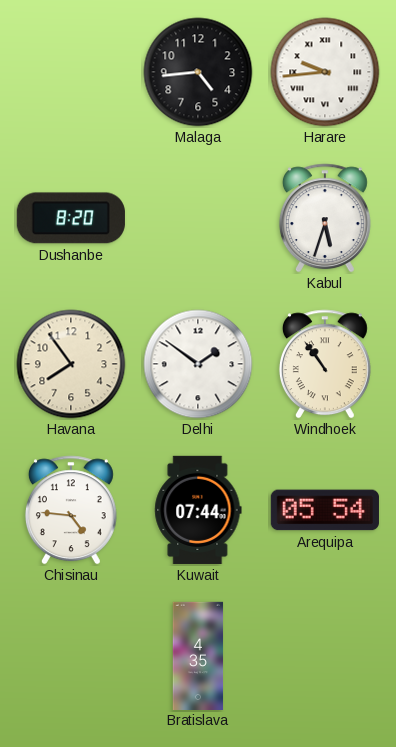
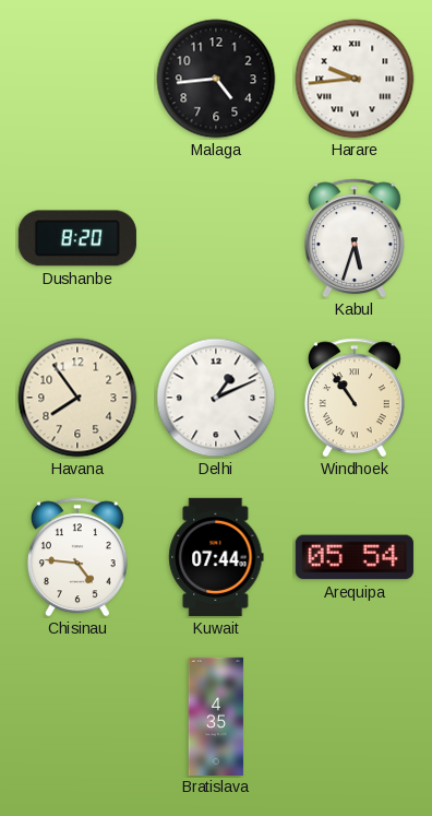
Delhi: 1:51 -> 1:11
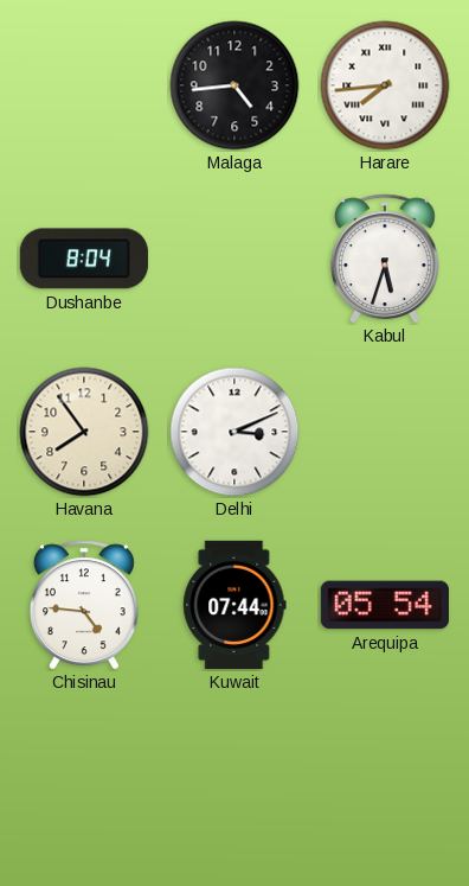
Harare: 9:44 -> 7:44
Dushanbe: 8:20 -> 8:04
Delhi: 1:11 -> 3:11
Windhoek: 10:54 -> none
Bratislava: 4:35 -> none
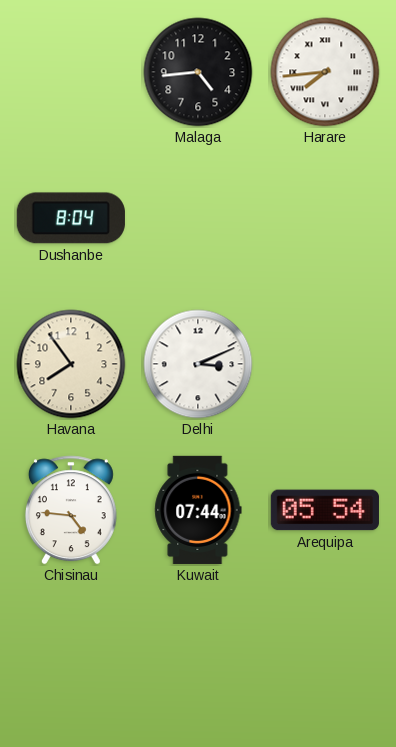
Kabul: 5:33 -> none
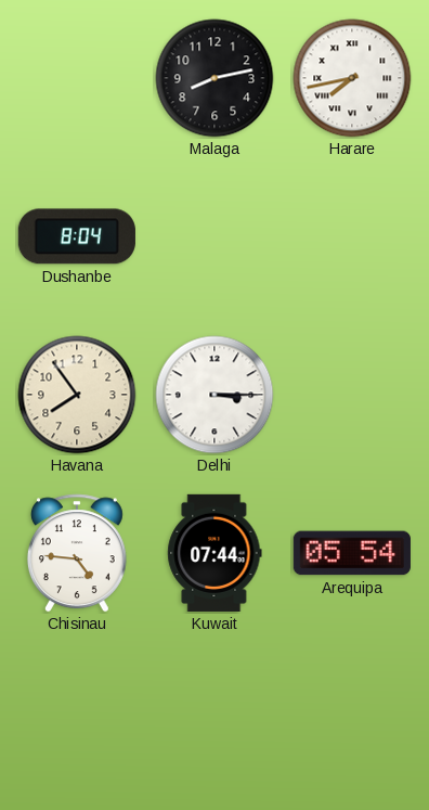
Malaga: 4:44 -> 8:13
Harare: 7:44 -> 7:43
Delhi: 3:11 -> 3:15
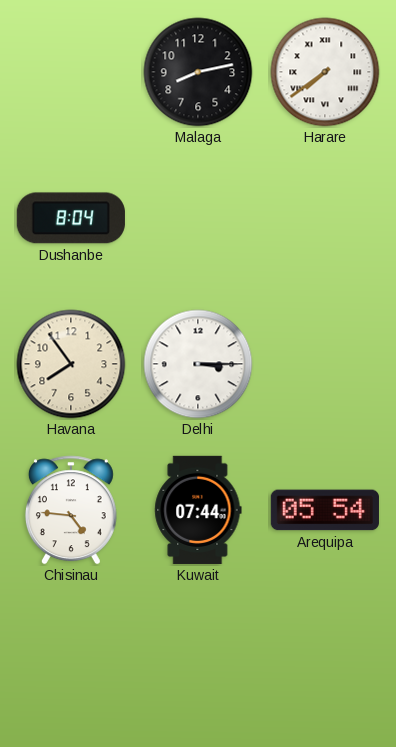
Harare: 7:43 -> 7:39
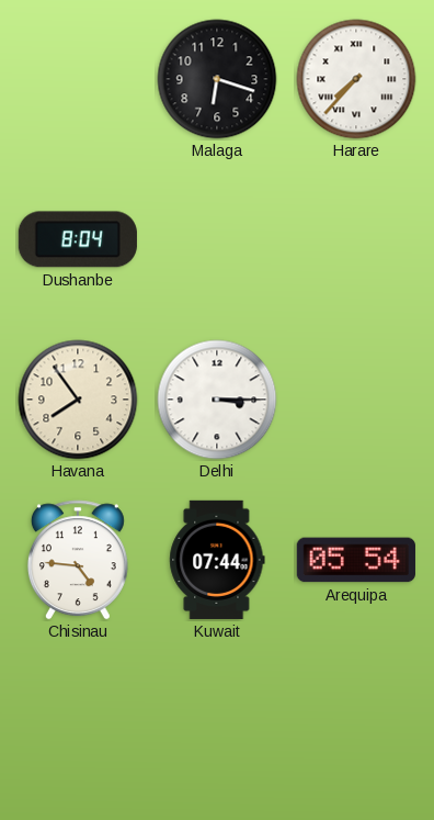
Malaga: 8:13 -> 6:18
Harare: 7:39 -> 7:37
